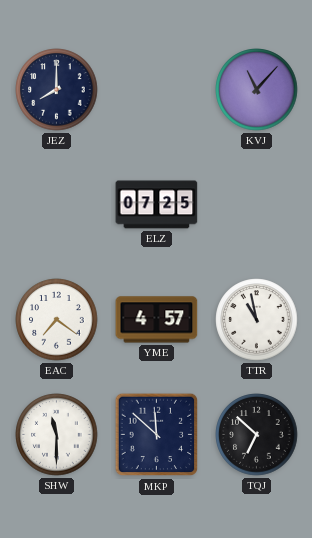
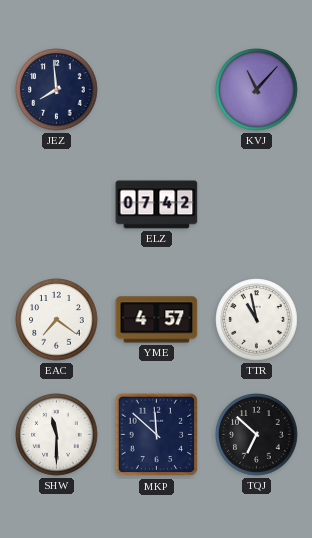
JEZ: 8:00 -> 7:59
ELZ: 07:25 -> 07:42
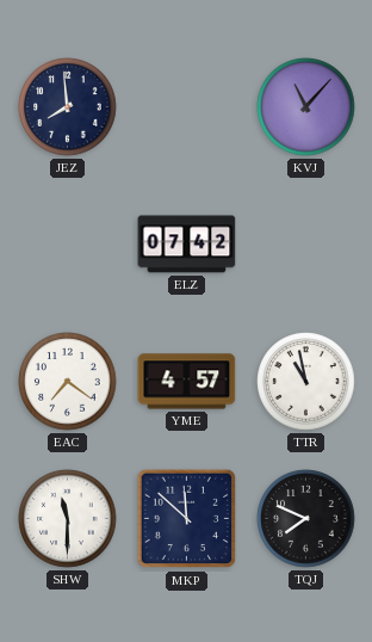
TQJ: 6:52 -> 7:49
